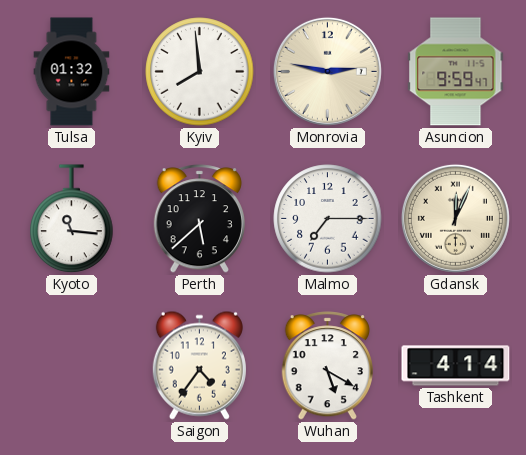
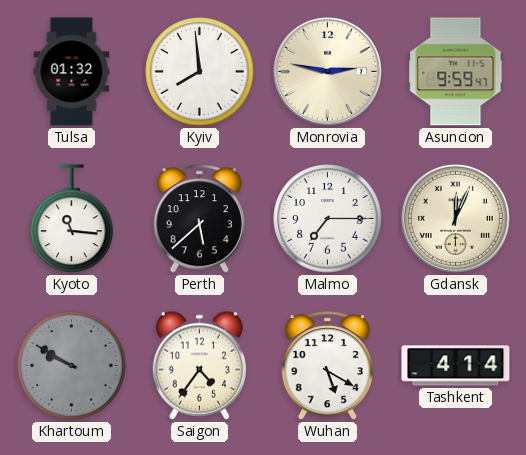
Khartoum: none -> 9:50
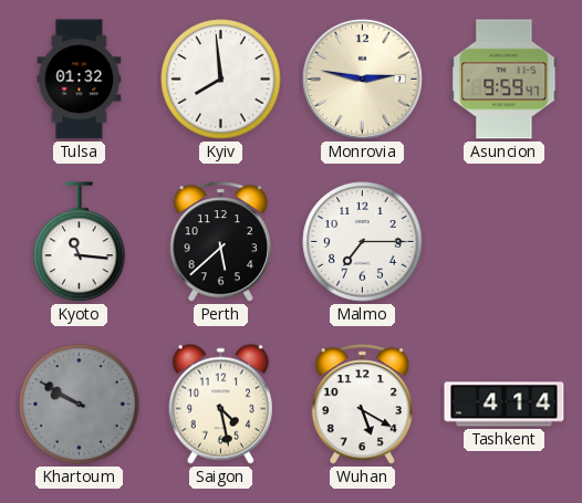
Gdansk: 12:04 -> none
Saigon: 4:36 -> 4:28
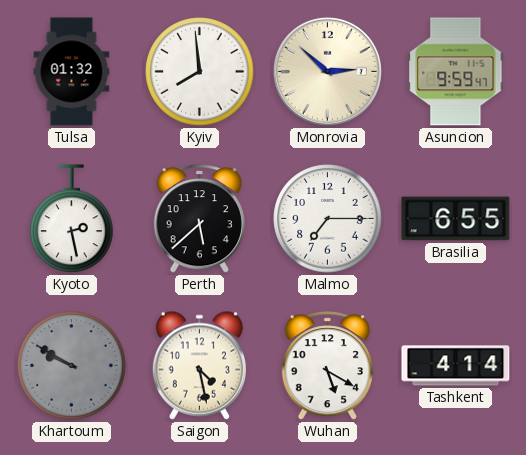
Monrovia: 2:47 -> 2:52
Kyoto: 11:16 -> 2:28
Brasilia: none -> 6:55
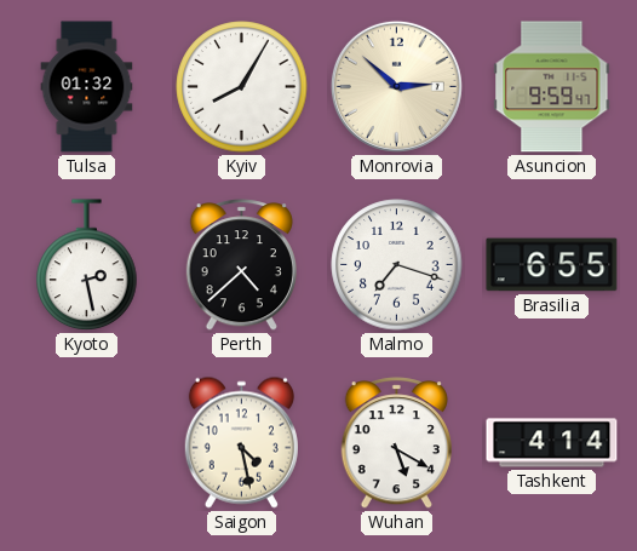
Kyiv: 7:59 -> 8:05
Perth: 5:38 -> 4:38
Malmo: 7:15 -> 7:18
Khartoum: 9:50 -> none
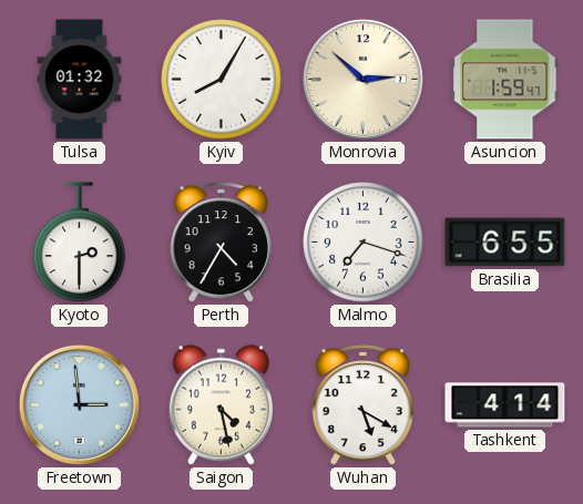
Asuncion: 9:59 -> 1:59
Kyoto: 2:28 -> 2:30
Perth: 4:38 -> 4:35
Freetown: none -> 2:59
